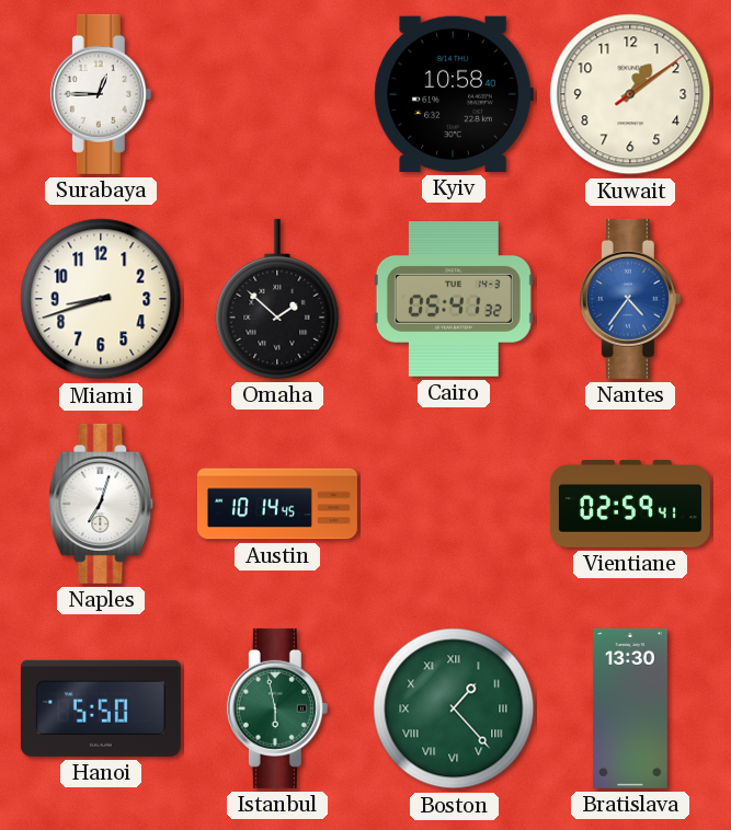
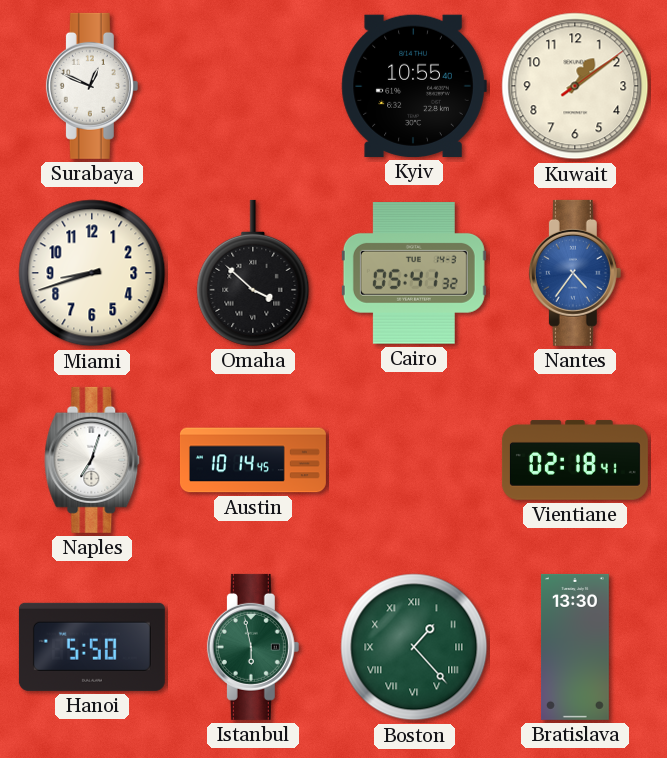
Surabaya: 12:45 -> 12:49
Kyiv: 10:58 -> 10:55
Omaha: 1:52 -> 3:52
Vientiane: 02:59 -> 02:18
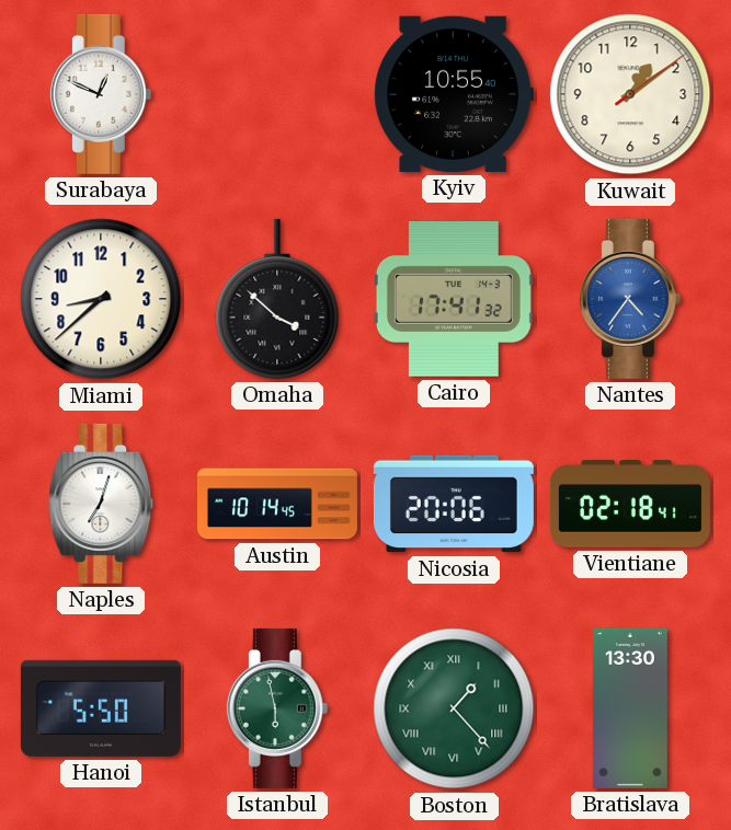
Miami: 8:42 -> 8:38
Cairo: 05:41 -> 17:41
Nicosia: none -> 20:06
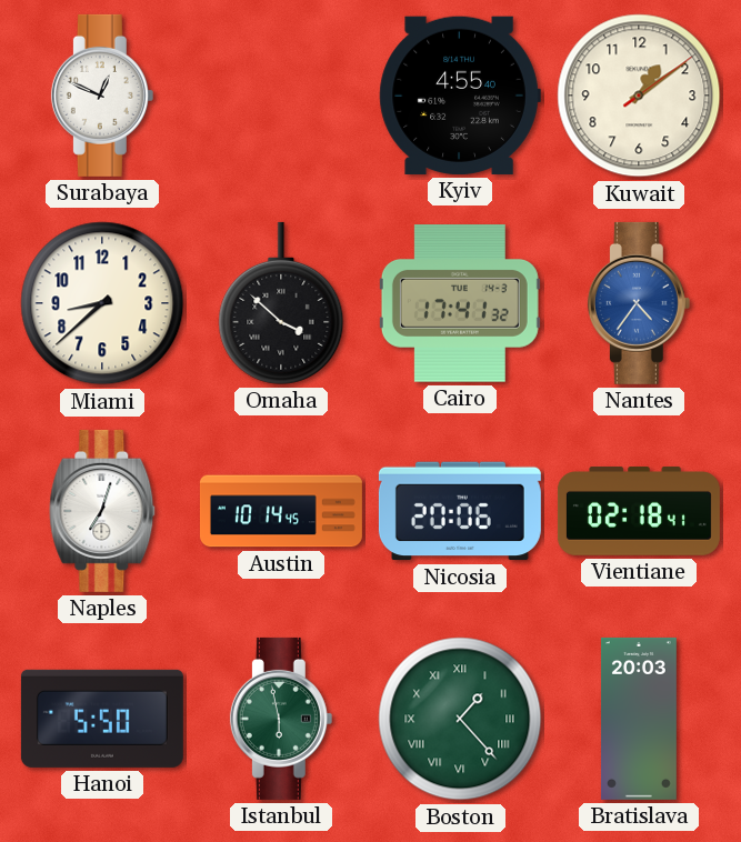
Kyiv: 10:55 -> 4:55
Bratislava: 13:30 -> 20:03
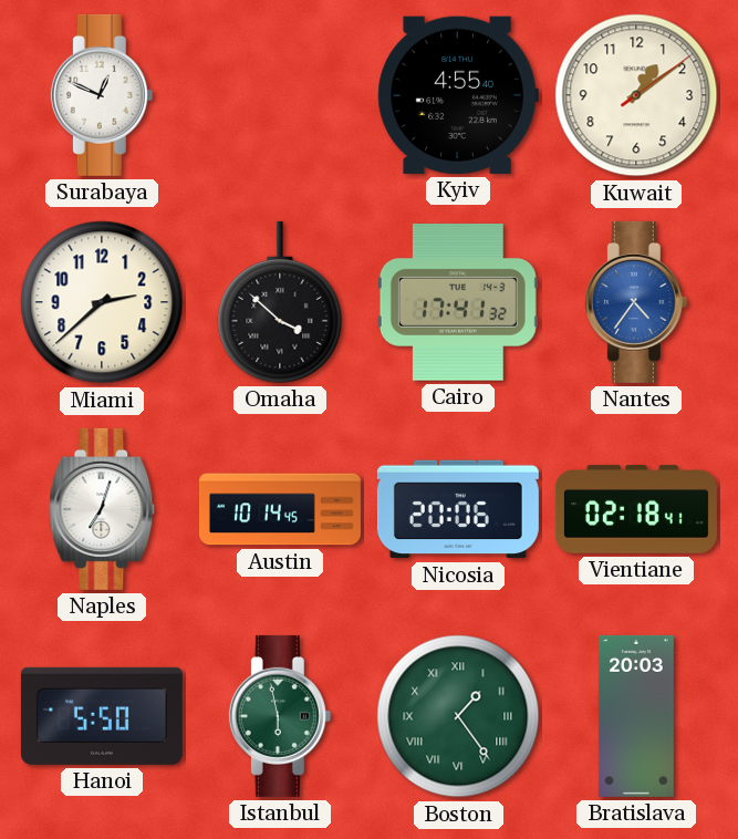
Miami: 8:38 -> 2:38
Boston: 1:23 -> 1:24
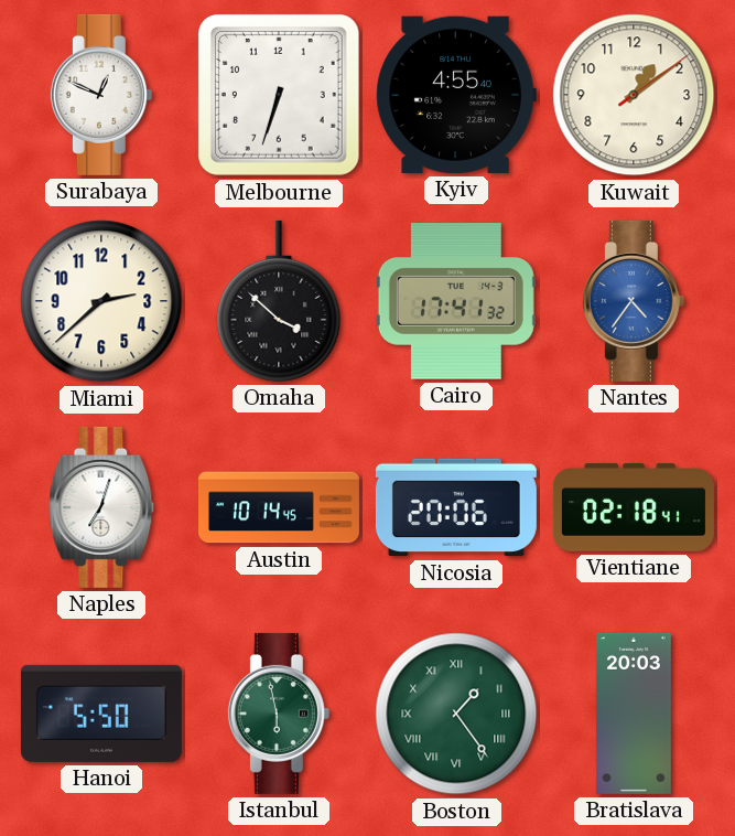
Melbourne: none -> 6:33
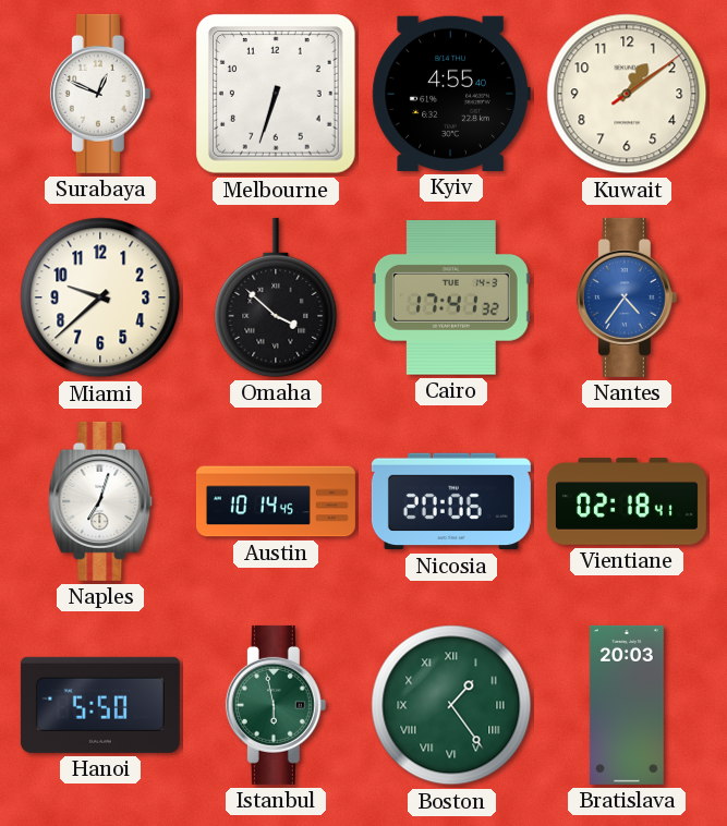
Miami: 2:38 -> 9:38
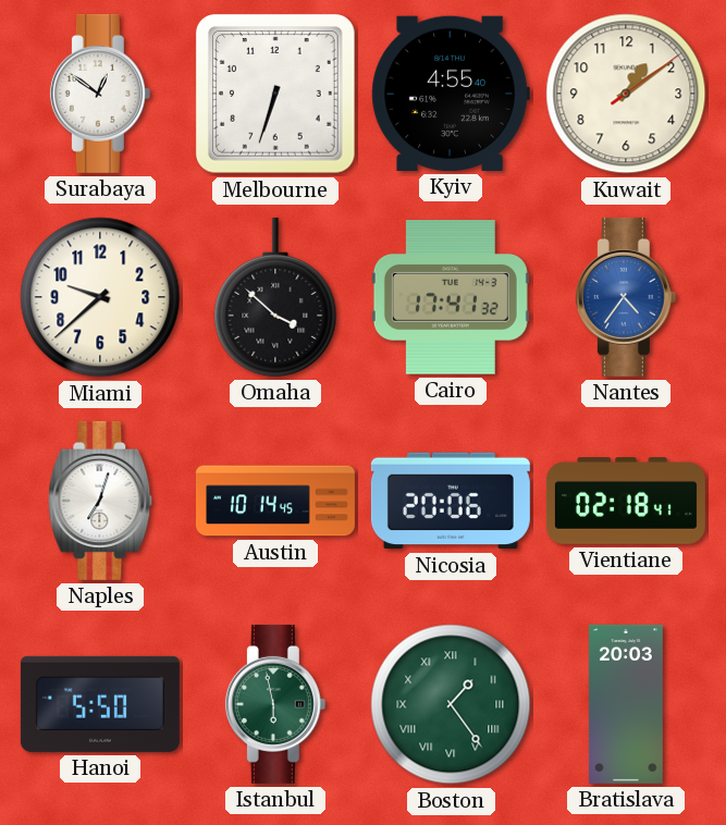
Surabaya: 12:49 -> 12:51
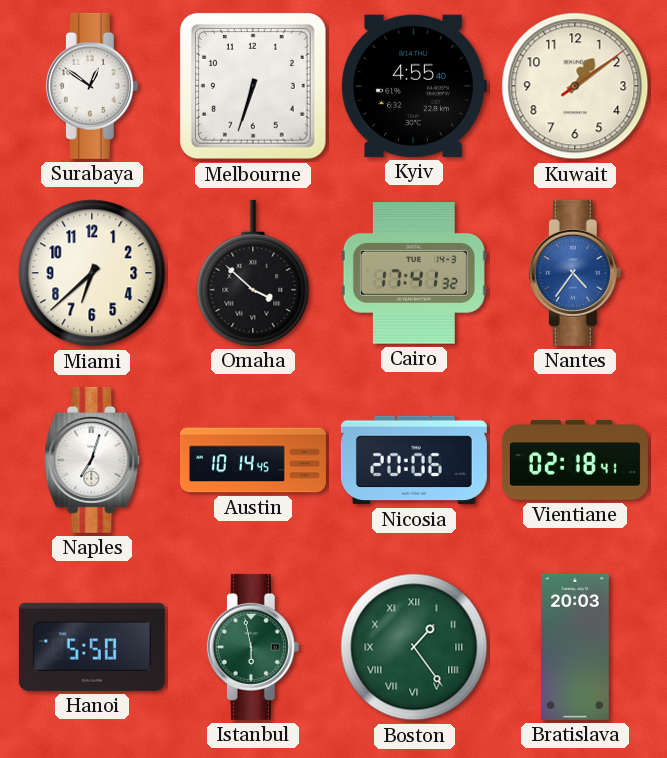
Miami: 9:38 -> 6:38
